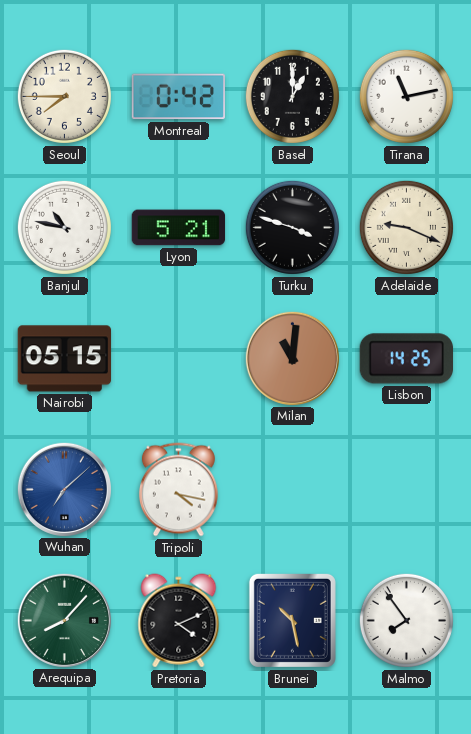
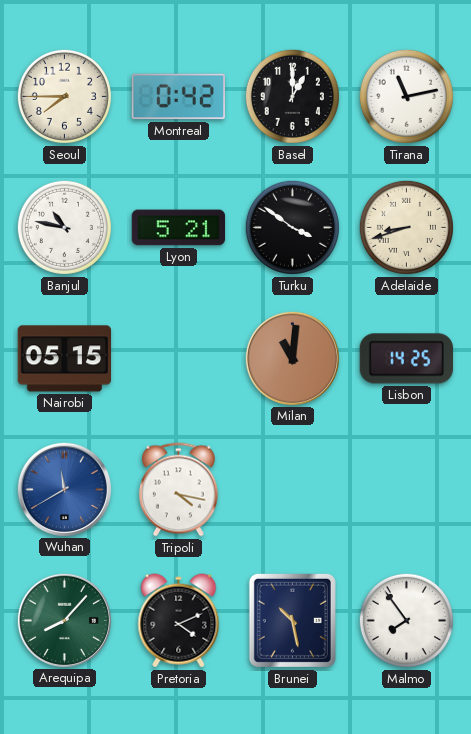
Turku: 3:48 -> 3:51
Adelaide: 9:19 -> 8:42
Wuhan: 7:08 -> 11:40
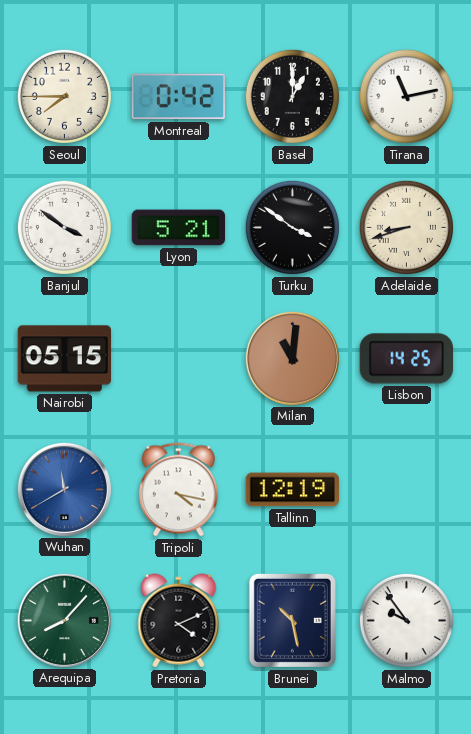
Banjul: 10:47 -> 3:51
Tallinn: none -> 12:19
Malmo: 7:54 -> 9:54
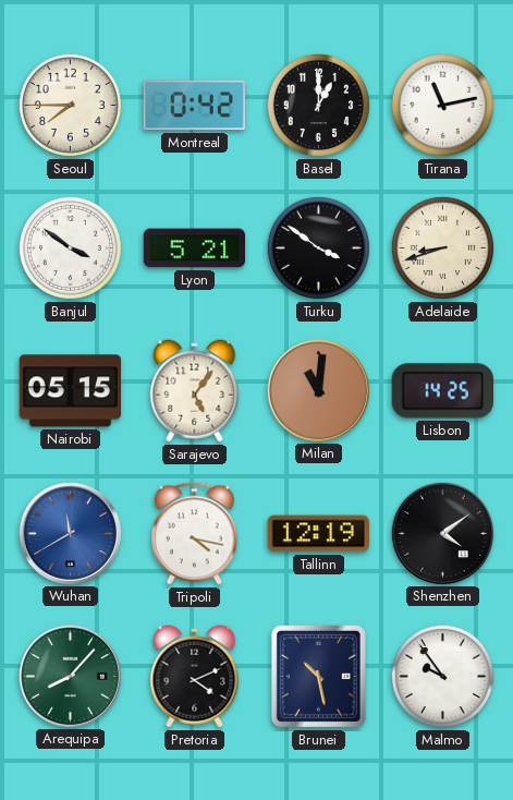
Sarajevo: none -> 5:06
Shenzhen: none -> 4:09
